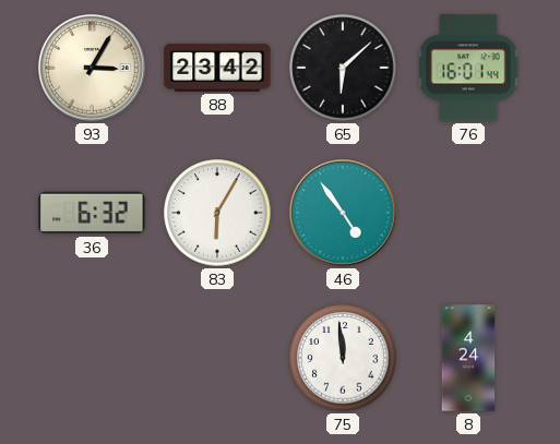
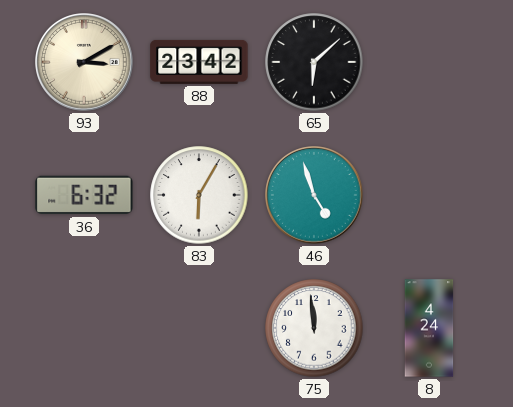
93: 3:05 -> 3:10
76: 16:01 -> none
46: 4:54 -> 4:57
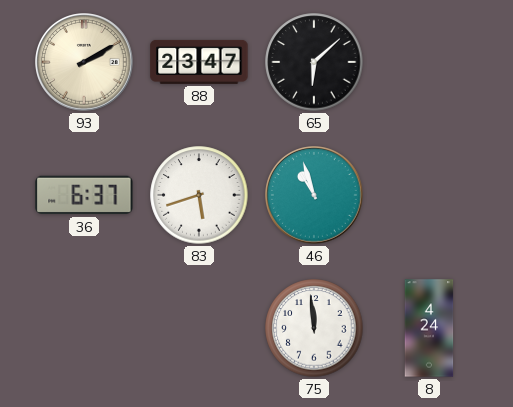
93: 3:10 -> 2:10
88: 23:42 -> 23:47
36: 6:32 -> 6:37
83: 6:05 -> 5:42
46: 4:57 -> 10:57
